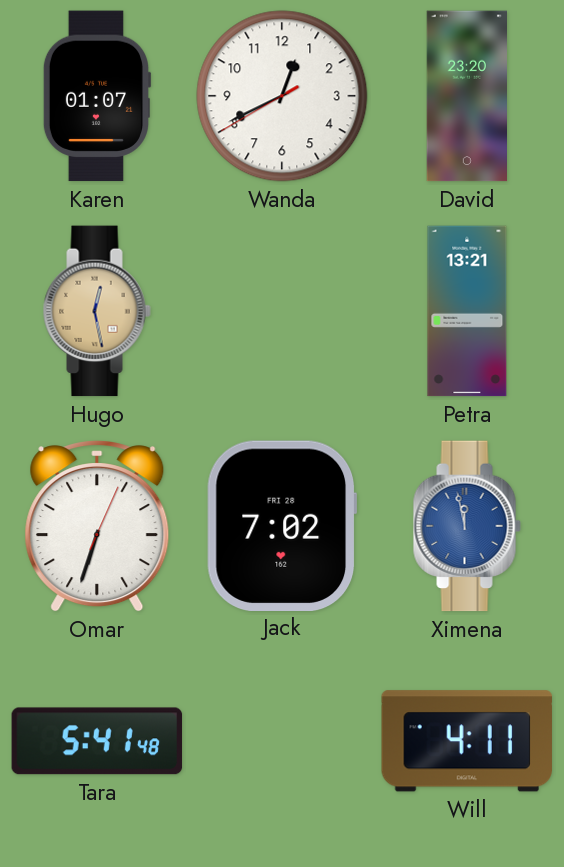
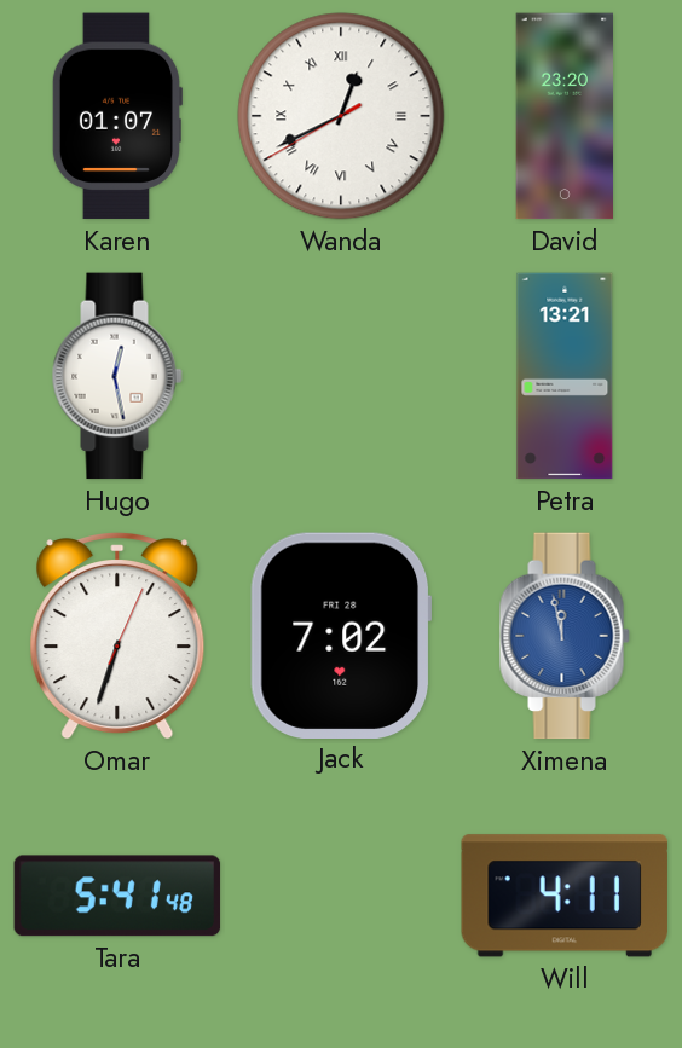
Wanda numerals: Arabic -> Roman
Hugo dial: champagne -> white
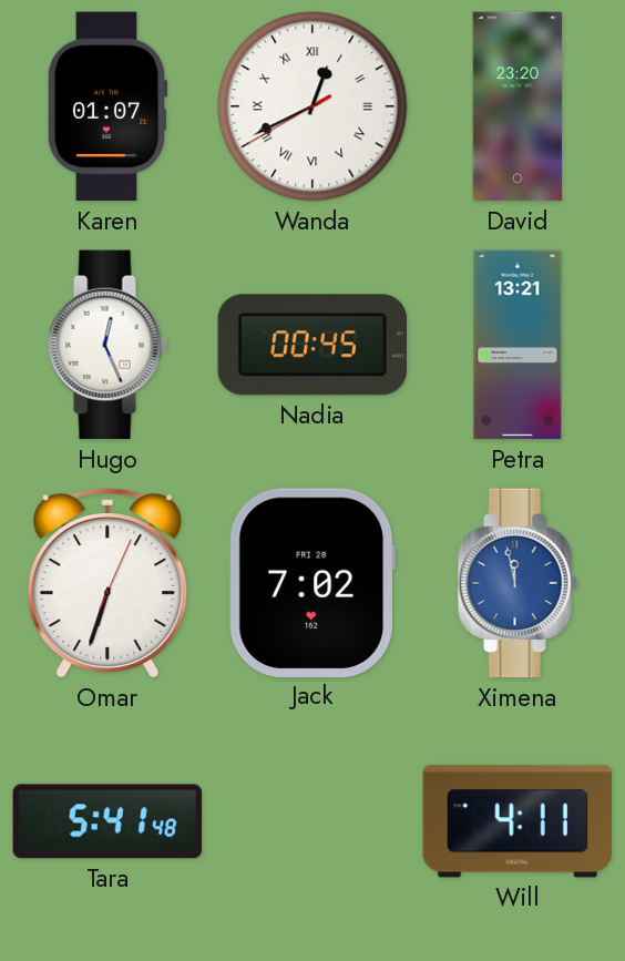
Hugo: 12:28 -> 12:26
Nadia: none -> 00:45
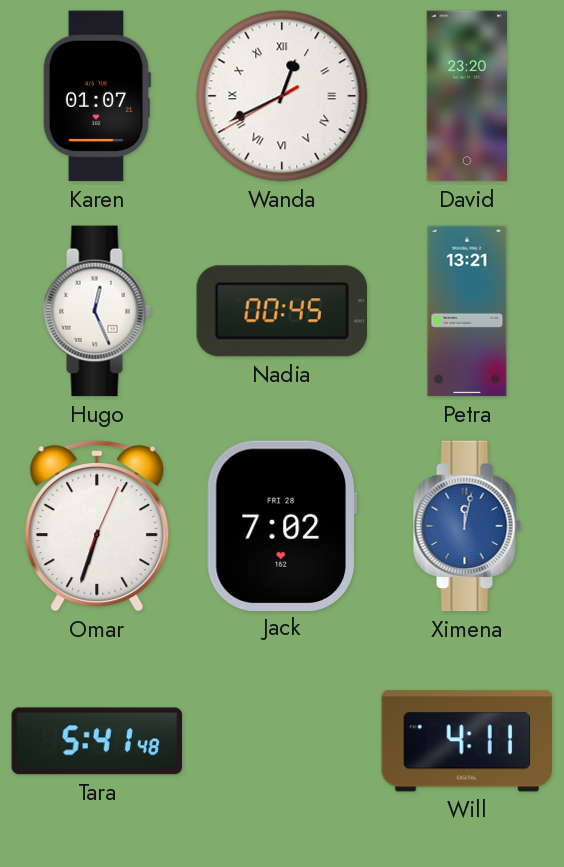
Ximena: 11:58 -> 12:02
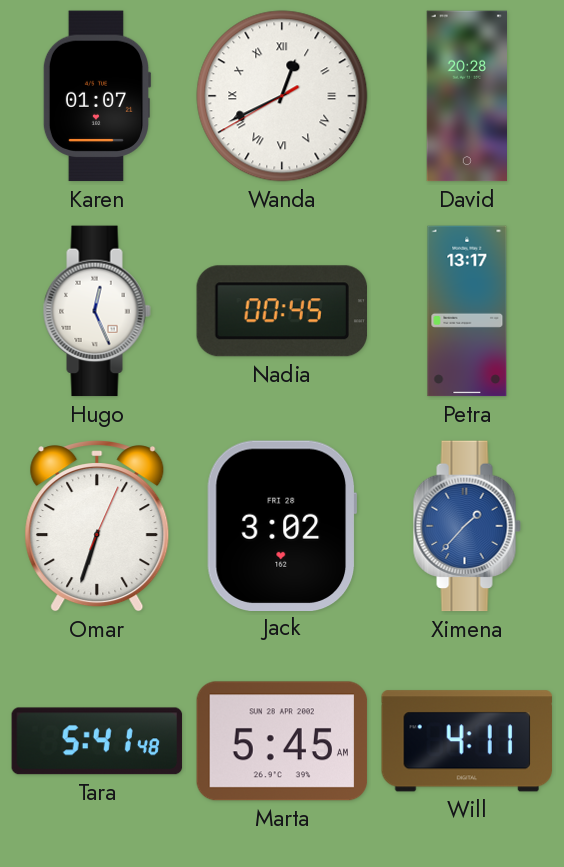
David: 23:20 -> 20:28
Petra: 13:21 -> 13:17
Jack: 7:02 -> 3:02
Ximena: 12:02 -> 1:37
Marta: none -> 5:45
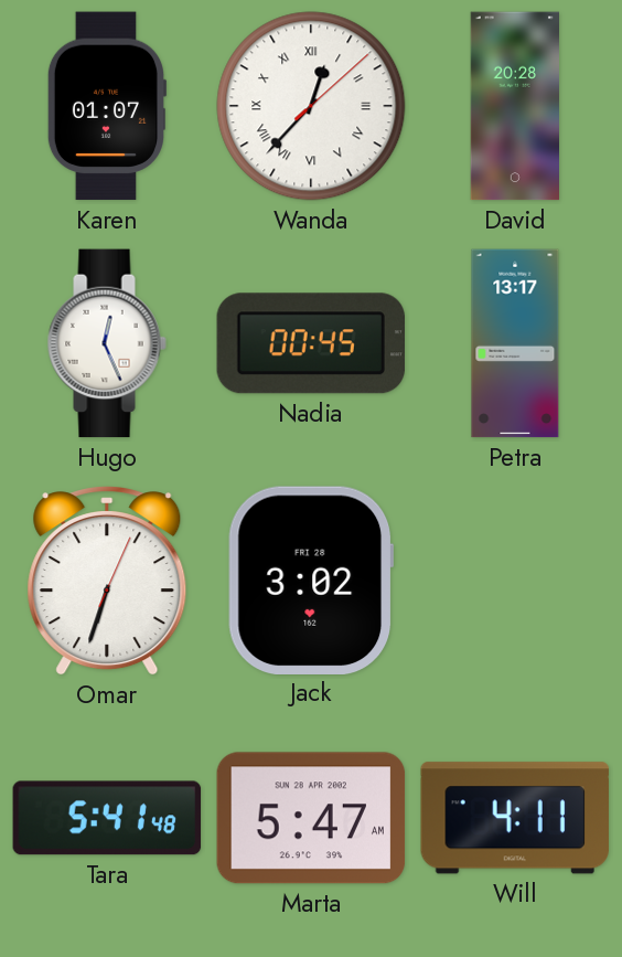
Wanda: 12:40 -> 12:37
Ximena: 1:37 -> none
Marta: 5:45 -> 5:47
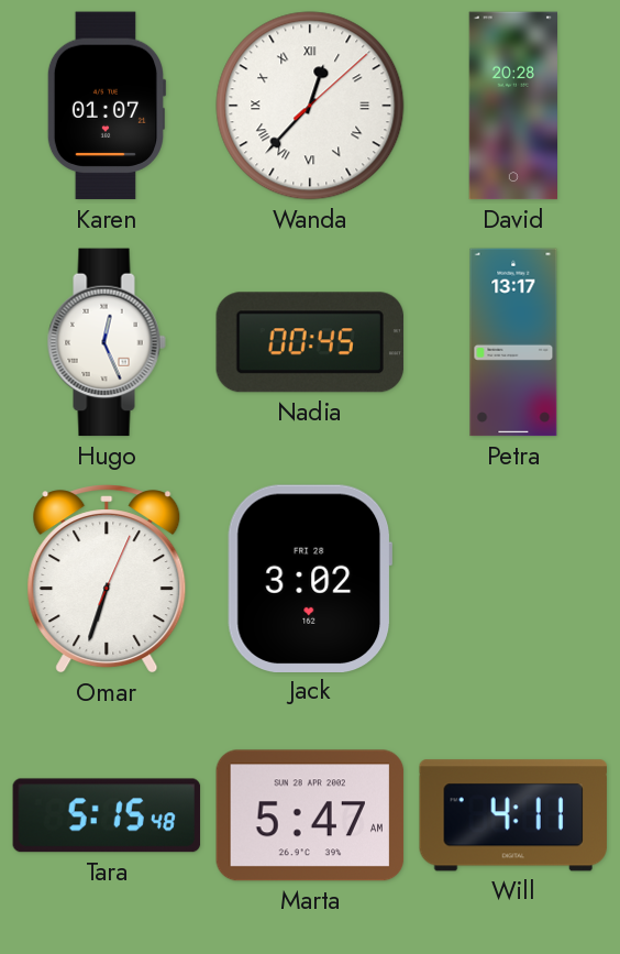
Tara: 5:41 -> 5:15
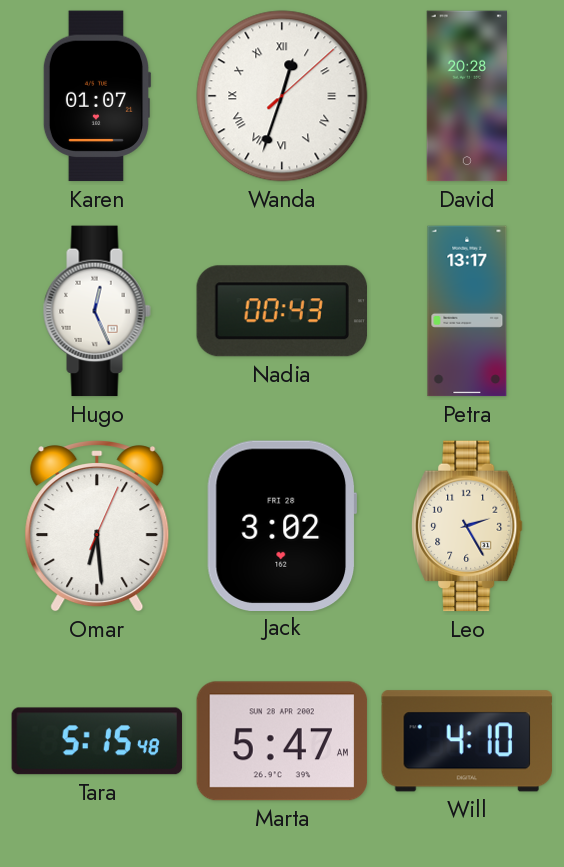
Wanda: 12:37 -> 12:33
Nadia: 00:45 -> 00:43
Omar: 6:33 -> 6:29
Leo: none -> 2:25
Will: 4:11 -> 4:10
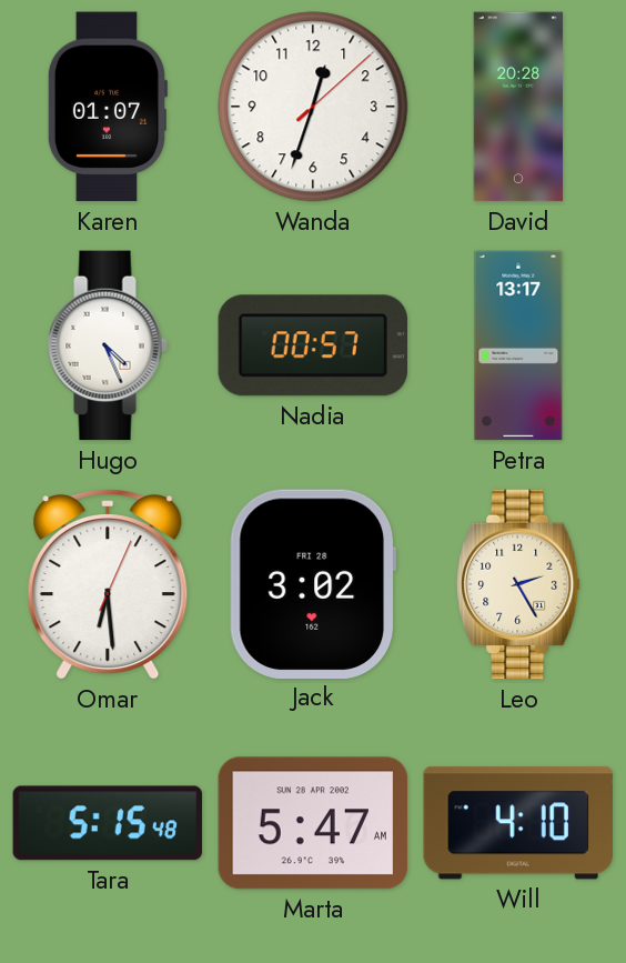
Wanda numerals: Roman -> Arabic
Hugo: 12:26 -> 4:26
Nadia: 00:43 -> 00:57
